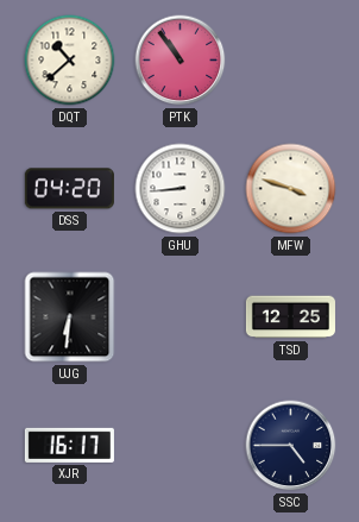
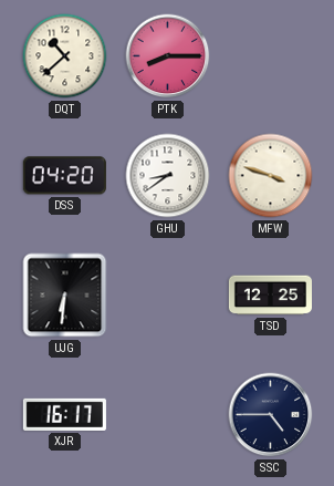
PTK: 10:54 -> 8:15
GHU: 8:44 -> 8:39
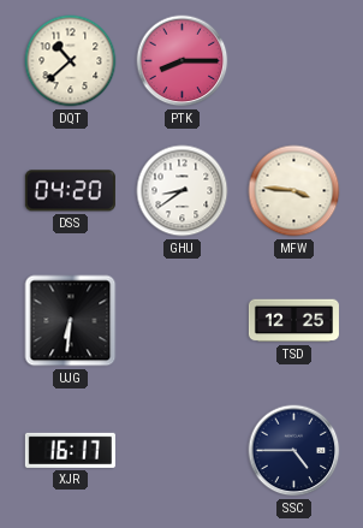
MFW: 3:48 -> 3:46
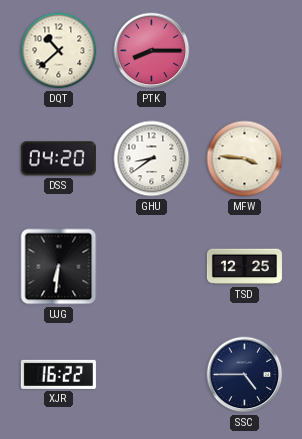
XJR: 16:17 -> 16:22
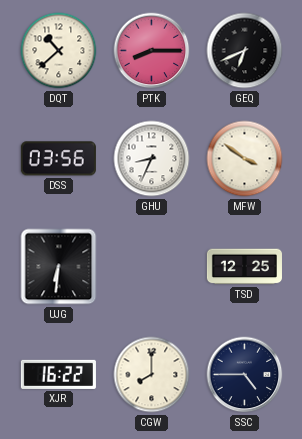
GEQ: none -> 6:41
DSS: 04:20 -> 03:56
GHU: 8:39 -> 8:34
MFW: 3:46 -> 3:51
CGW: none -> 8:00
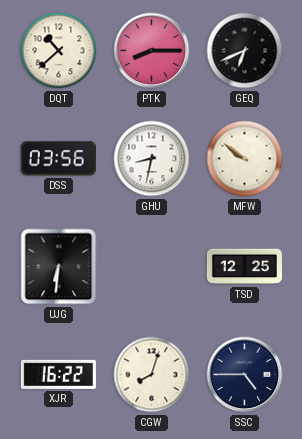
GHU: 8:34 -> 8:32
MFW: 3:51 -> 9:51
CGW: 8:00 -> 8:03
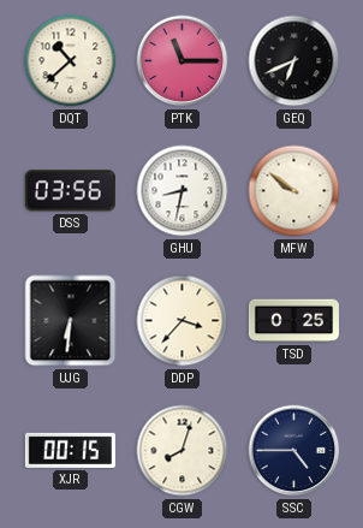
PTK: 8:15 -> 11:15
DDP: none -> 3:37
TSD: 12:25 -> 0:25
XJR: 16:22 -> 00:15
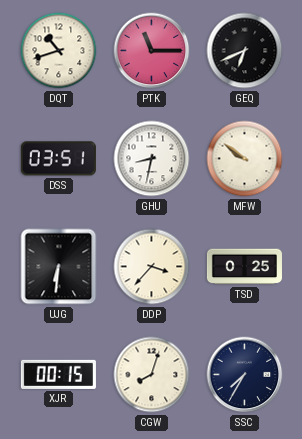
DQT: 10:38 -> 10:42
DSS: 03:56 -> 03:51
SSC: 4:45 -> 7:35
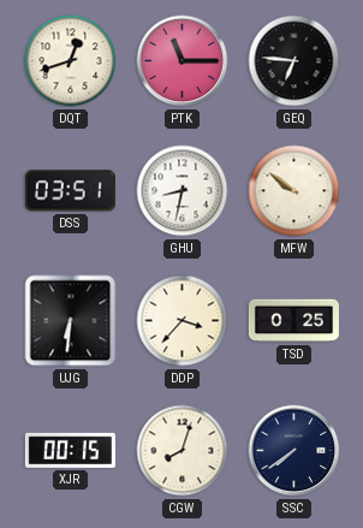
DQT: 10:42 -> 12:42
GEQ: 6:41 -> 6:46
SSC: 7:35 -> 7:39
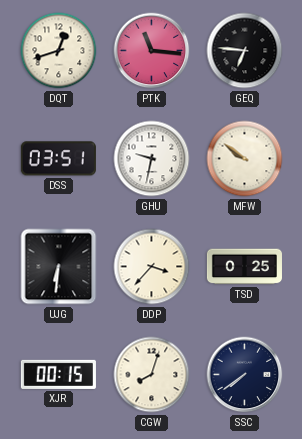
PTK: 11:15 -> 11:16
GHU: 8:32 -> 9:32
